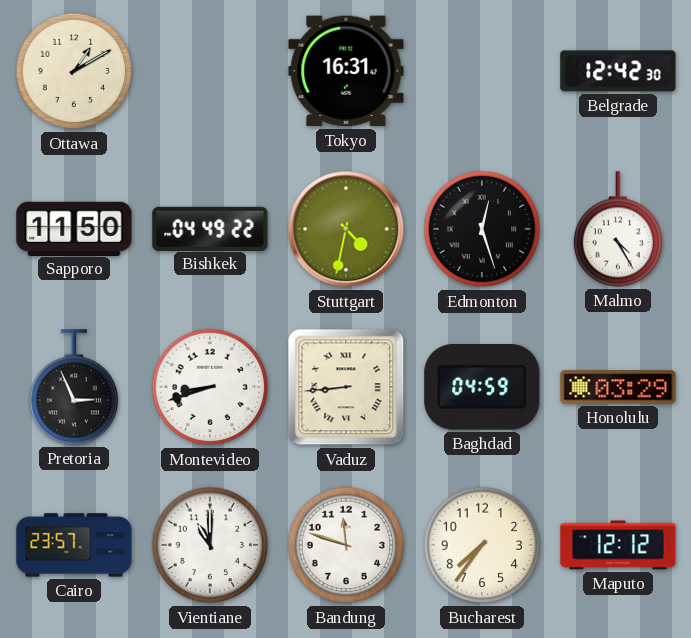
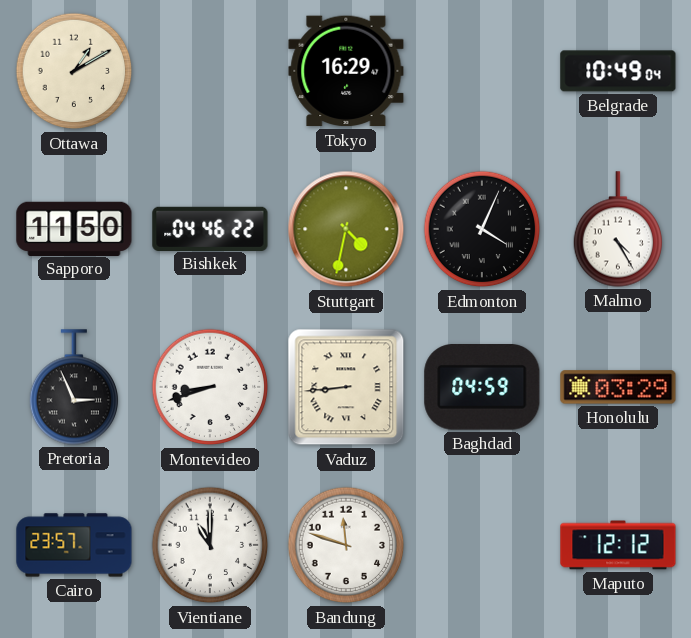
Tokyo: 16:31 -> 16:29
Belgrade: 12:42 -> 10:49
Bishkek: 04:49 -> 04:46
Edmonton: 12:27 -> 4:04
Bucharest: 7:36 -> none
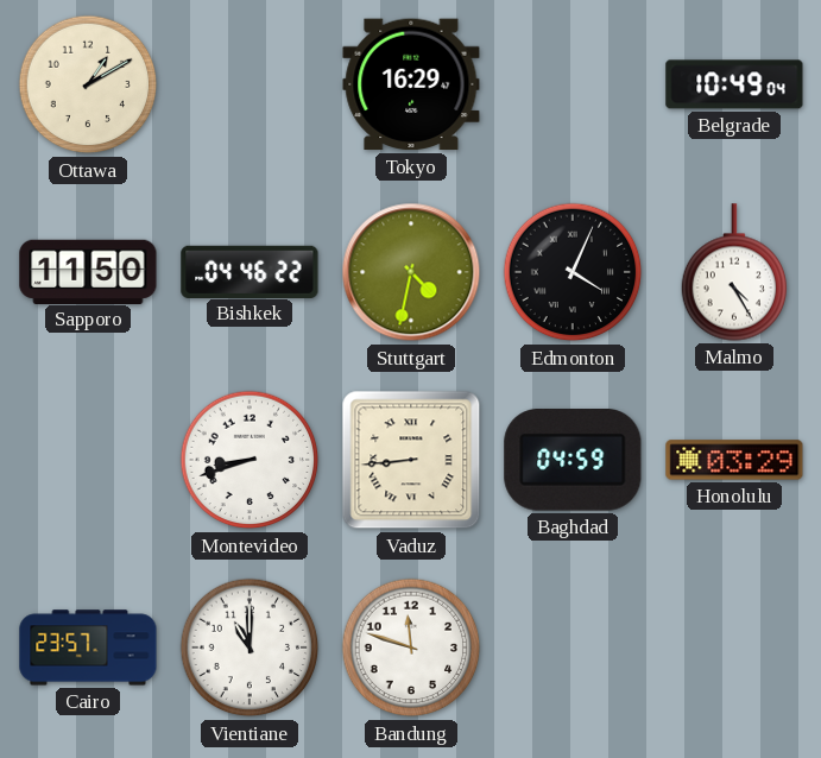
Pretoria: 2:56 -> none
Maputo: 12:12 -> none
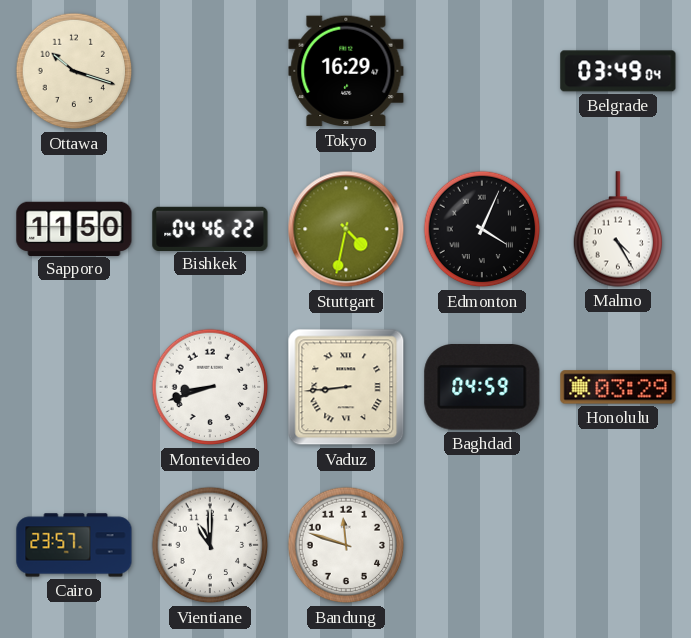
Ottawa: 1:10 -> 10:18
Belgrade: 10:49 -> 03:49
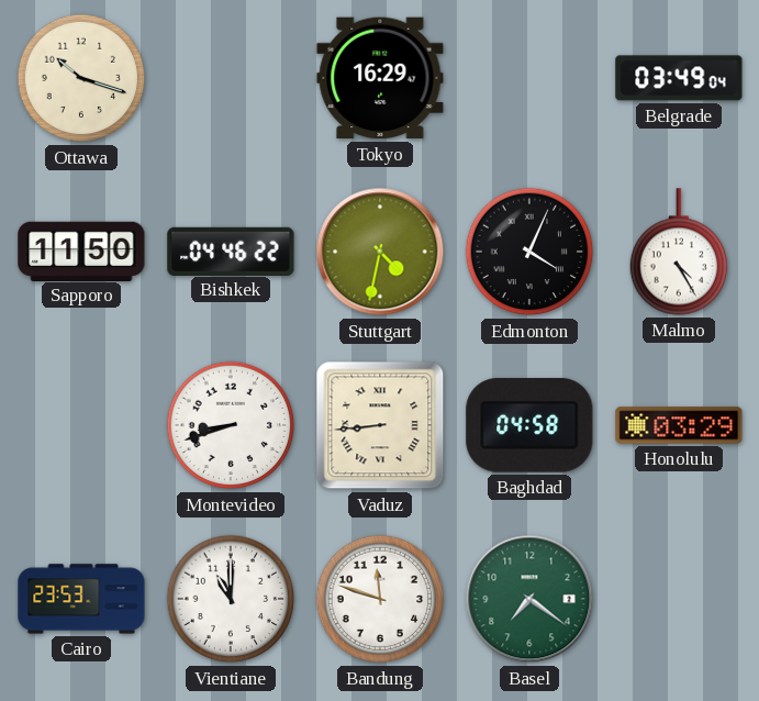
Baghdad: 04:59 -> 04:58
Cairo: 23:57 -> 23:53
Basel: none -> 7:21
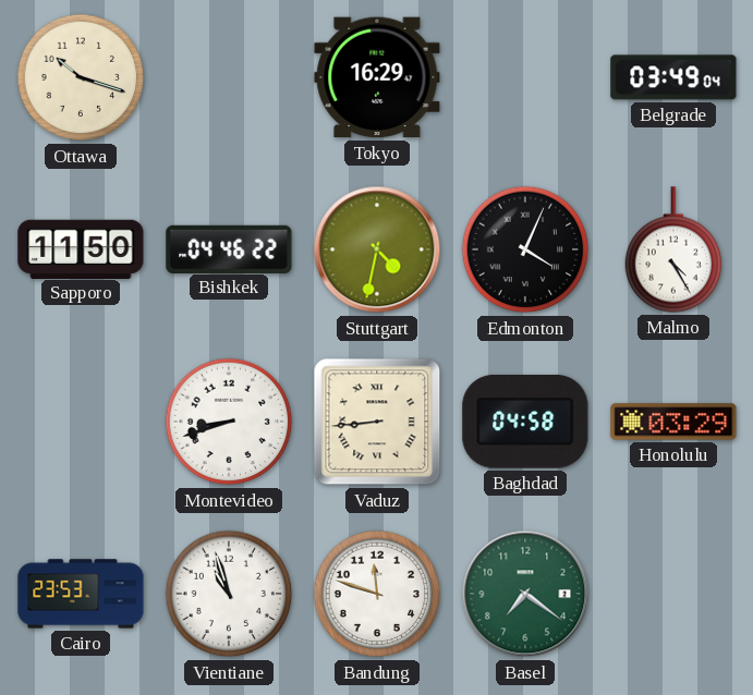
Vientiane: 11:00 -> 10:57
